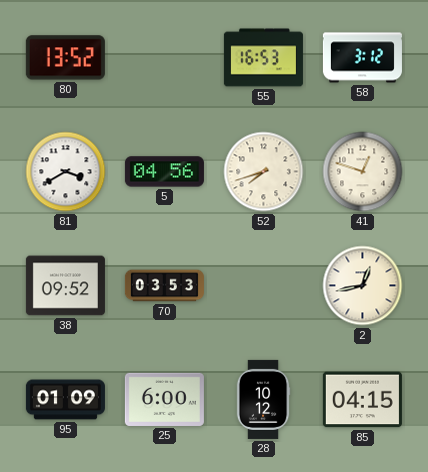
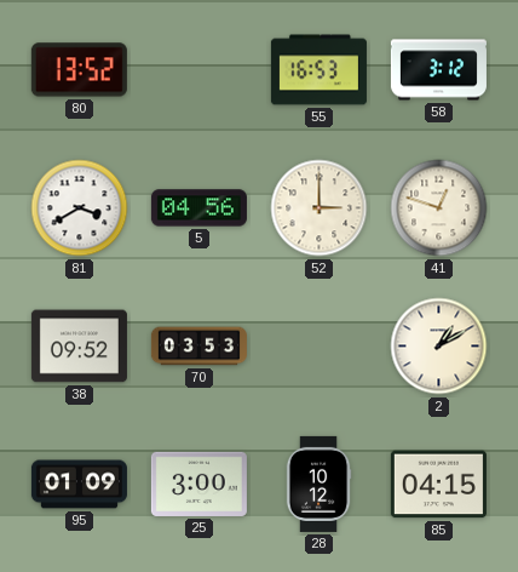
52: 7:42 -> 3:00
2: 12:43 -> 1:10
25: 6:00 -> 3:00
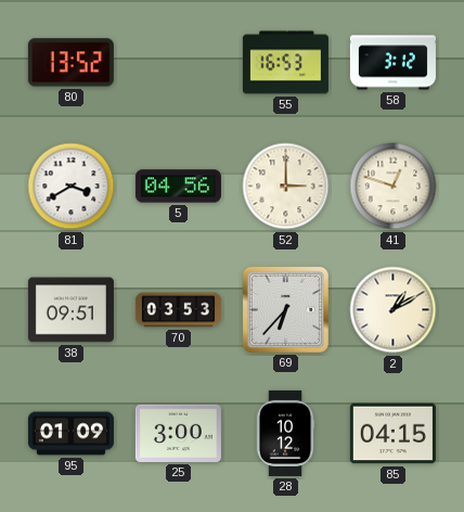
38: 09:52 -> 09:51
69: none -> 6:37
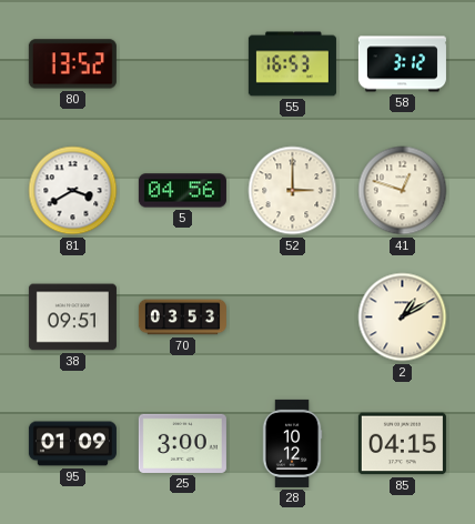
69: 6:37 -> none
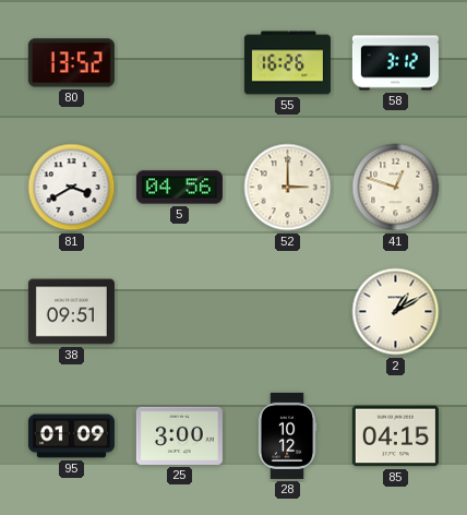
55: 16:53 -> 16:26
70: 03:53 -> none
